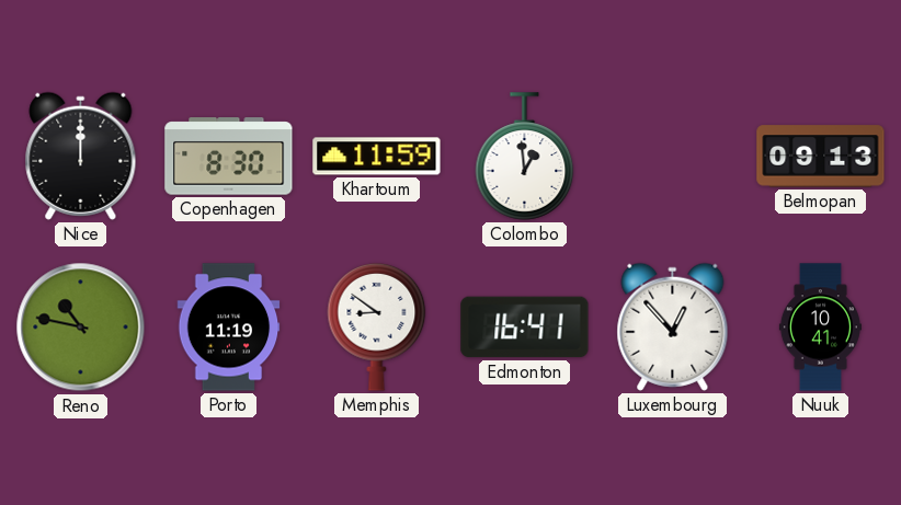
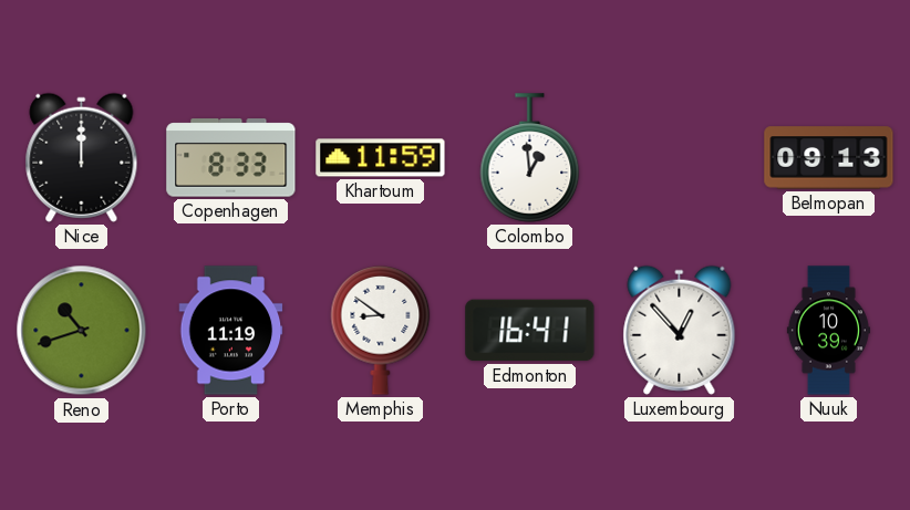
Copenhagen: 8:30 -> 8:33
Reno: 10:47 -> 10:42
Nuuk: 10:41 -> 10:39
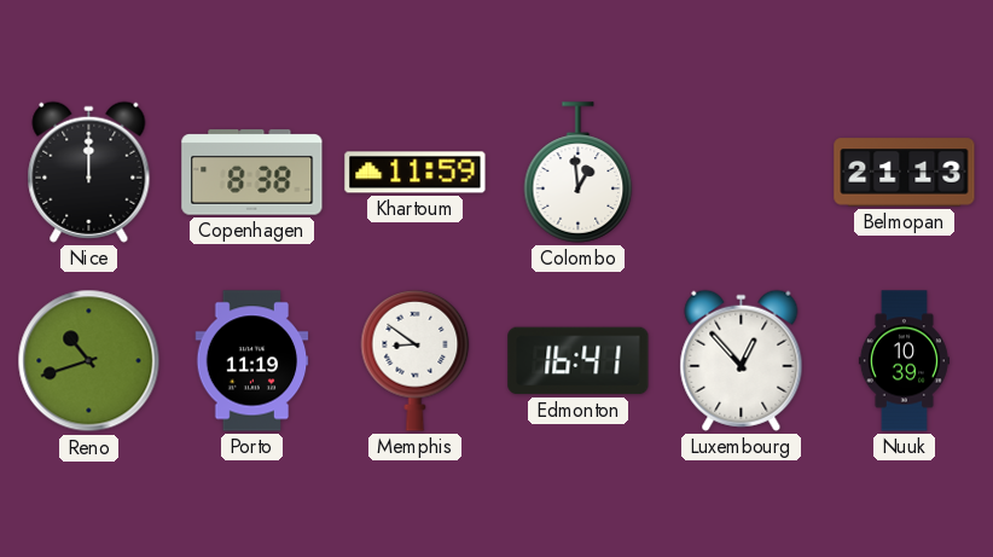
Copenhagen: 8:33 -> 8:38
Belmopan: 09:13 -> 21:13
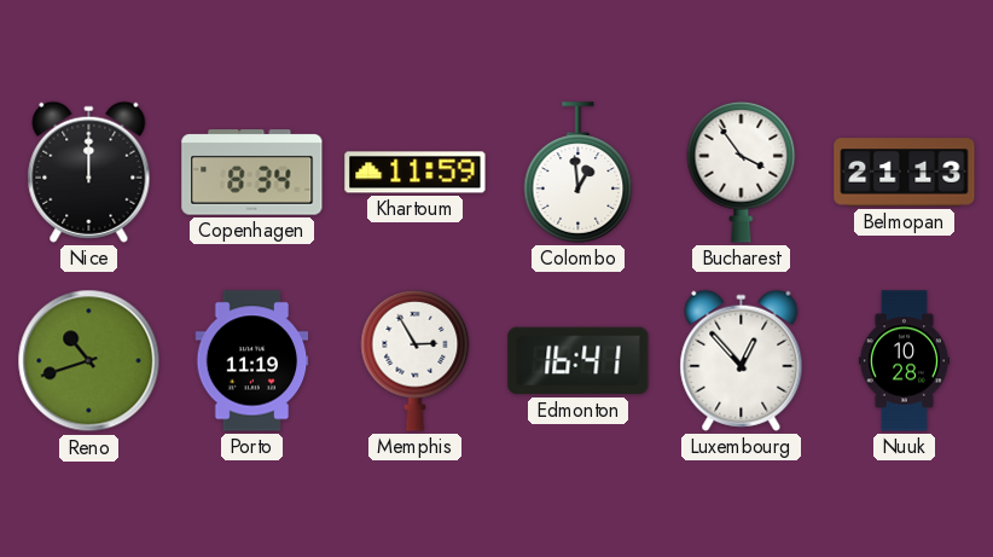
Copenhagen: 8:38 -> 8:34
Bucharest: none -> 3:54
Memphis: 8:51 -> 2:55
Nuuk: 10:39 -> 10:28
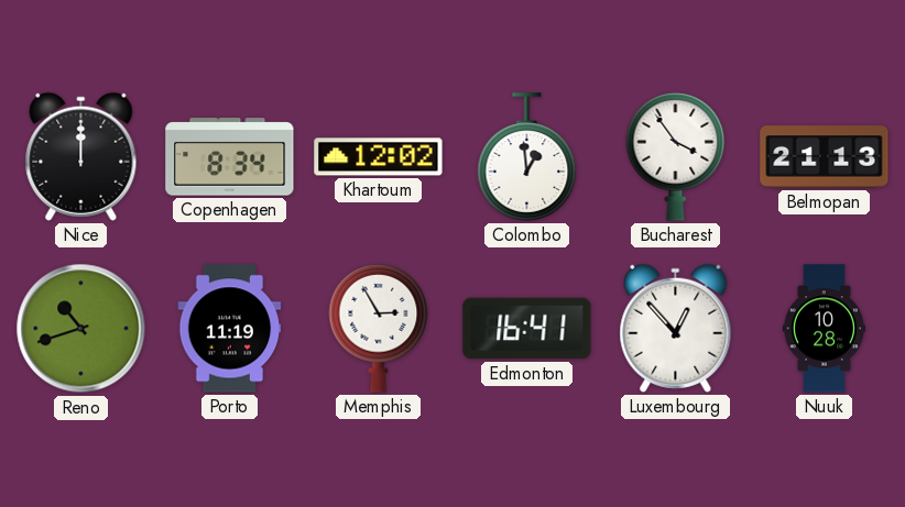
Khartoum: 11:59 -> 12:02
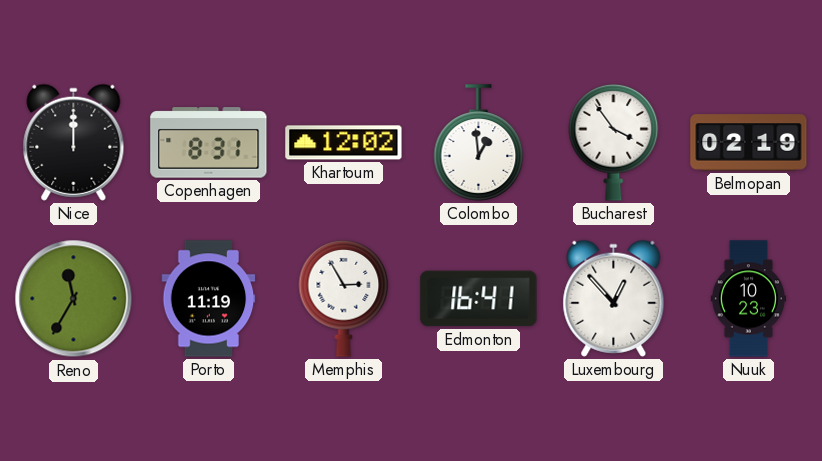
Copenhagen: 8:34 -> 8:31
Belmopan: 21:13 -> 02:19
Reno: 10:42 -> 11:35
Nuuk: 10:28 -> 10:23
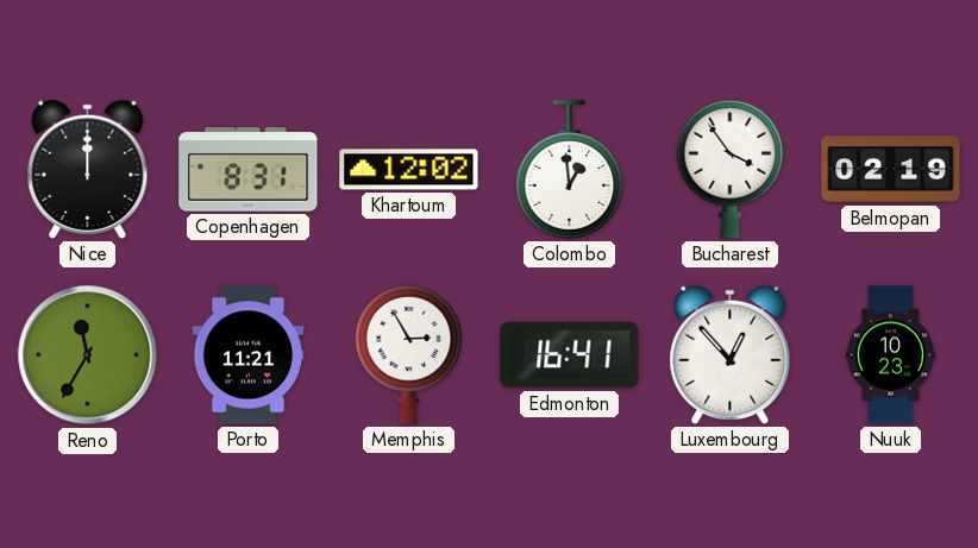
Porto: 11:19 -> 11:21
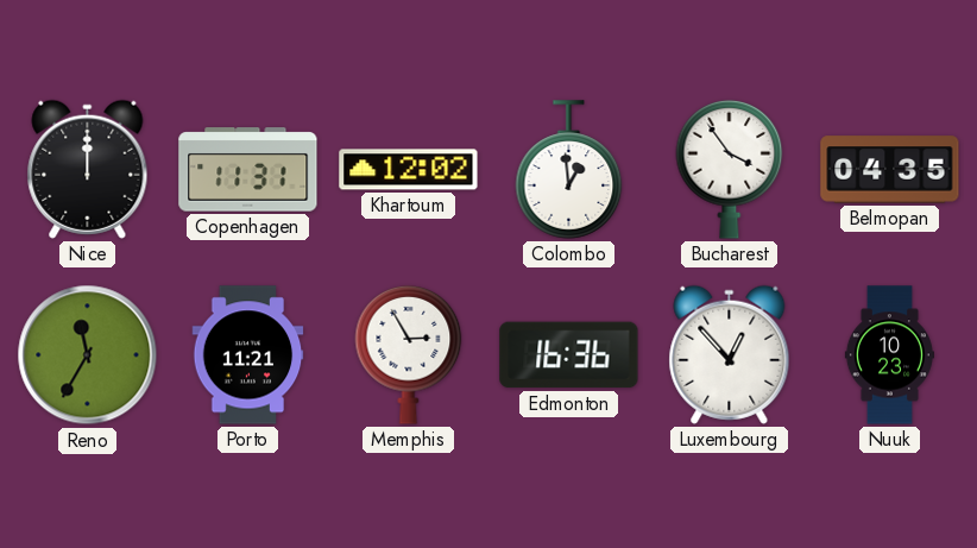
Copenhagen: 8:31 -> 11:31
Belmopan: 02:19 -> 04:35
Edmonton: 16:41 -> 16:36
